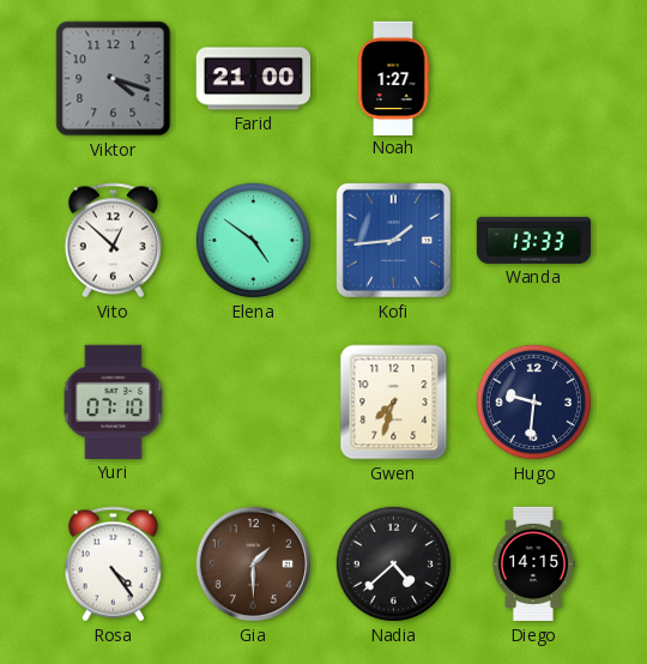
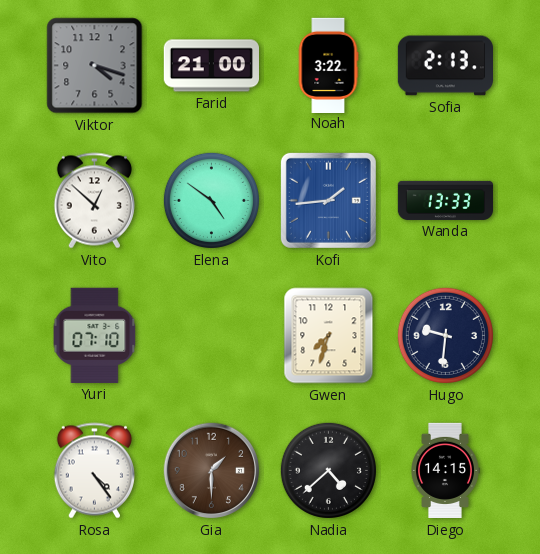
Noah: 1:27 -> 3:22
Sofia: none -> 2:13
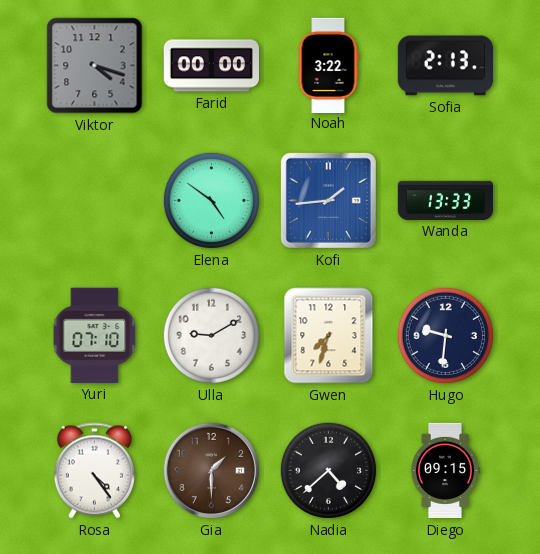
Farid: 21:00 -> 00:00
Vito: 12:52 -> none
Ulla: none -> 9:10
Diego: 14:15 -> 09:15
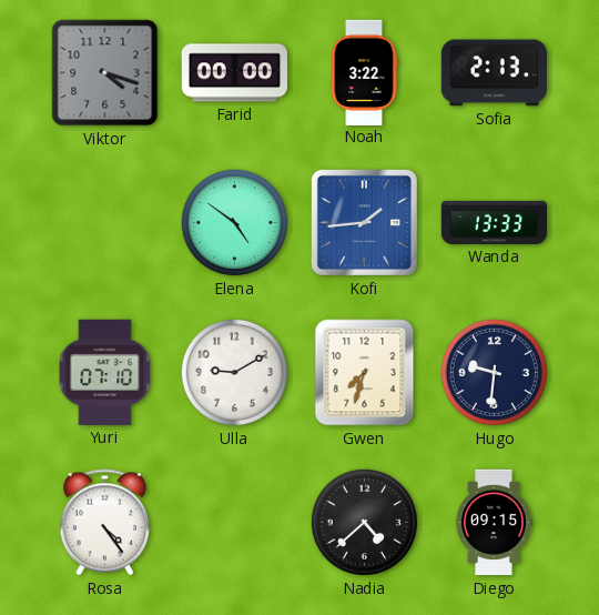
Gia: 1:30 -> none
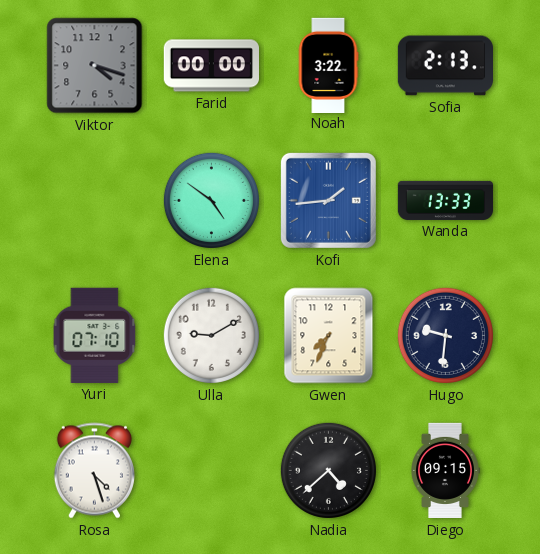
Gwen: 7:33 -> 7:34
Rosa: 4:24 -> 4:27
